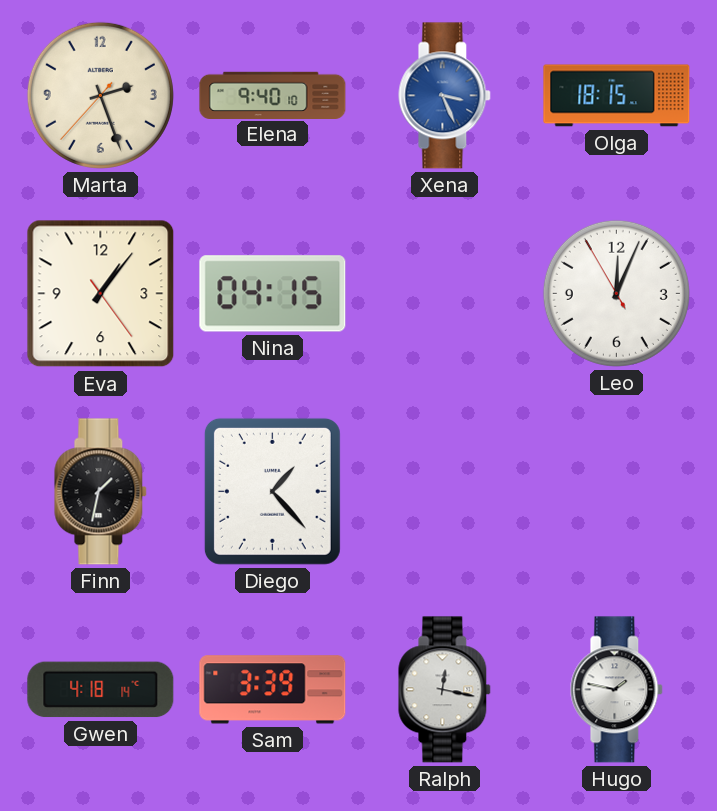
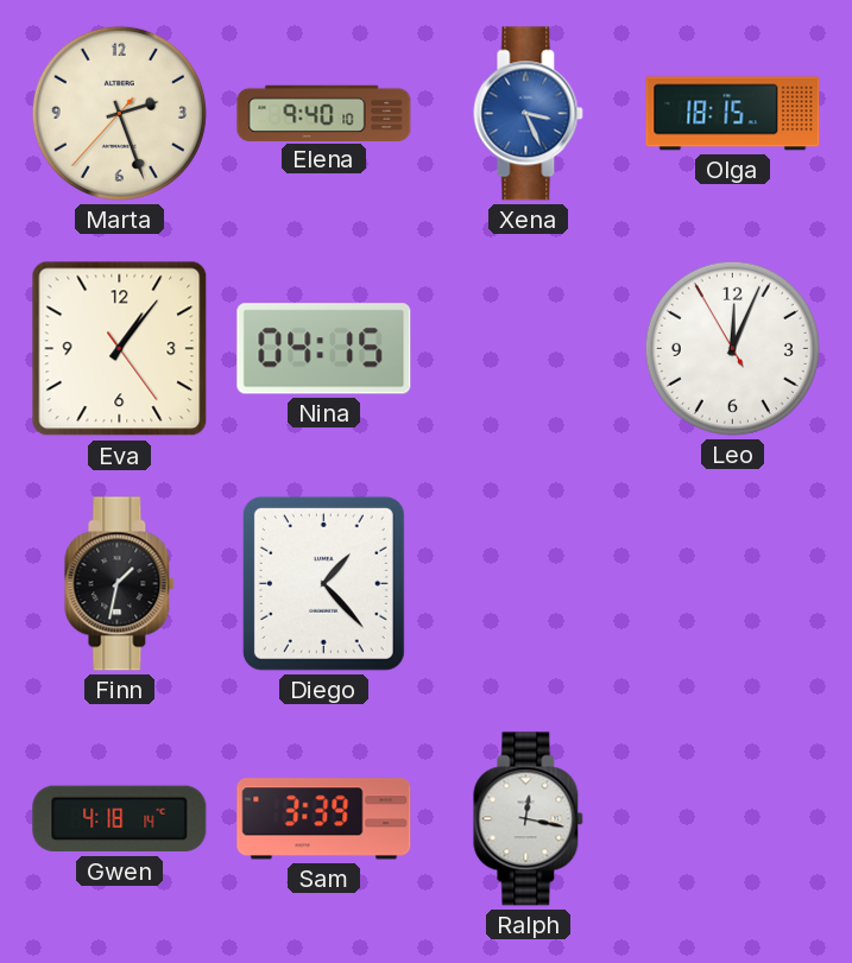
Hugo: 1:47 -> none
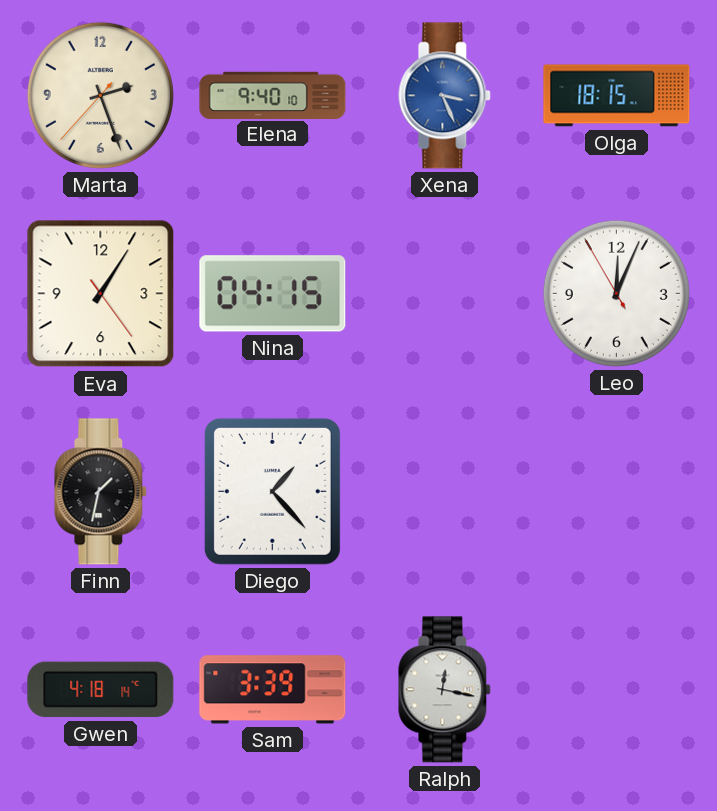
Eva: 1:06 -> 1:05
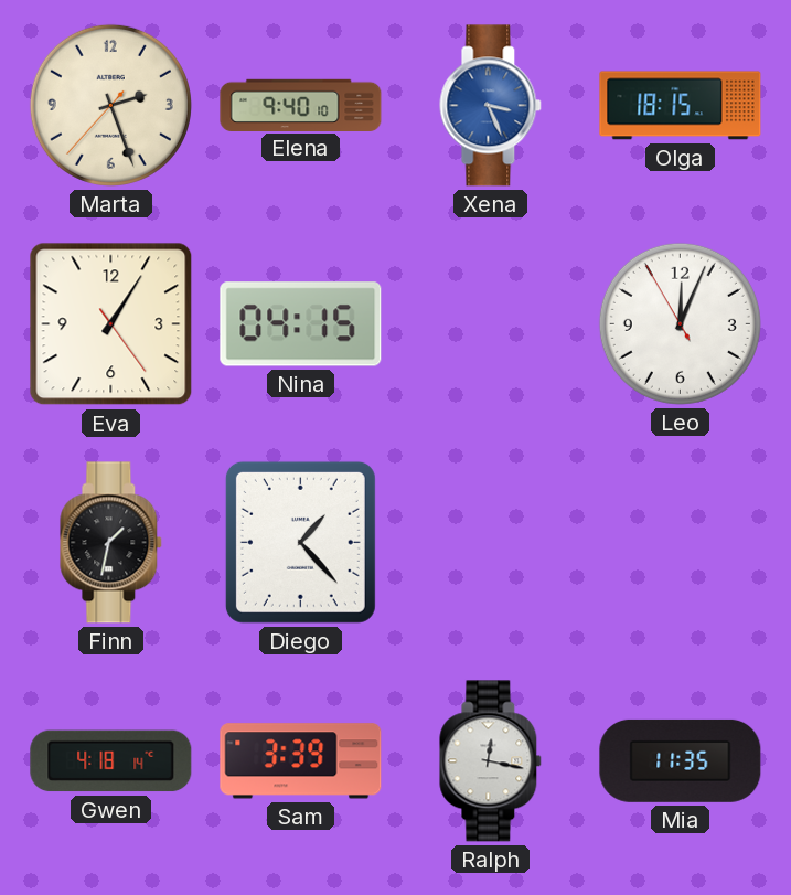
Mia: none -> 11:35
